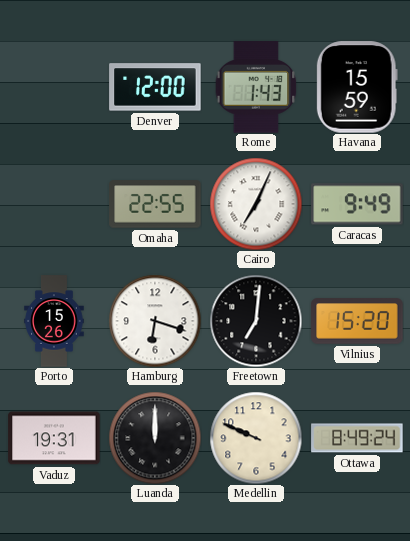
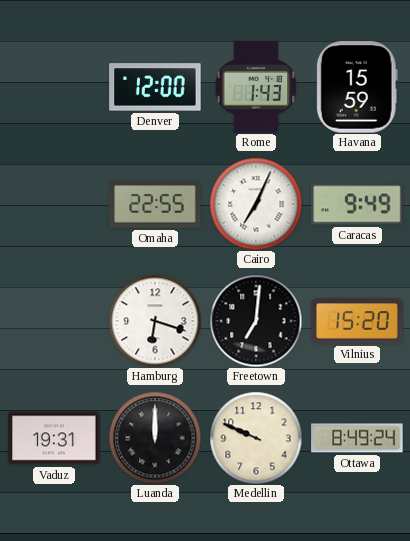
Porto: 15:26 -> none
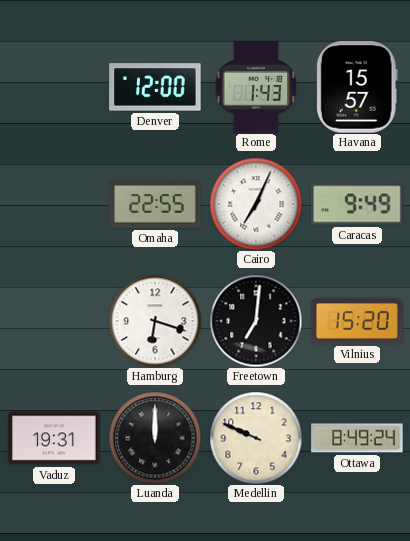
Havana: 15:59 -> 15:57
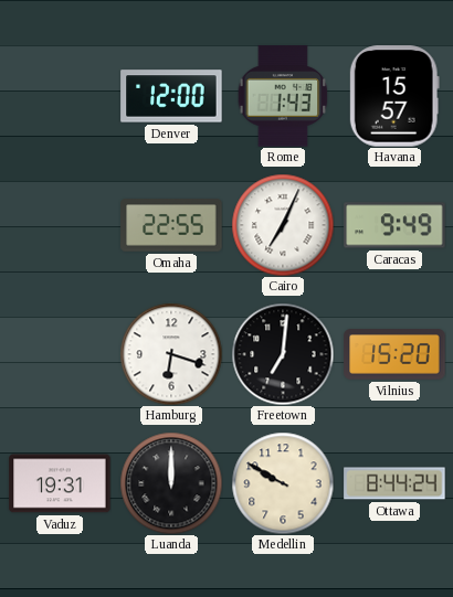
Medellin: 9:49 -> 9:50
Ottawa: 8:49 -> 8:44
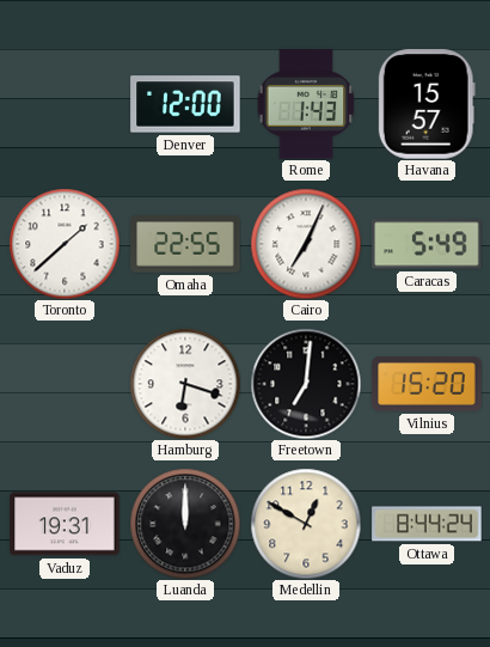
Toronto: none -> 1:38
Caracas: 9:49 -> 5:49
Medellin: 9:50 -> 12:50
